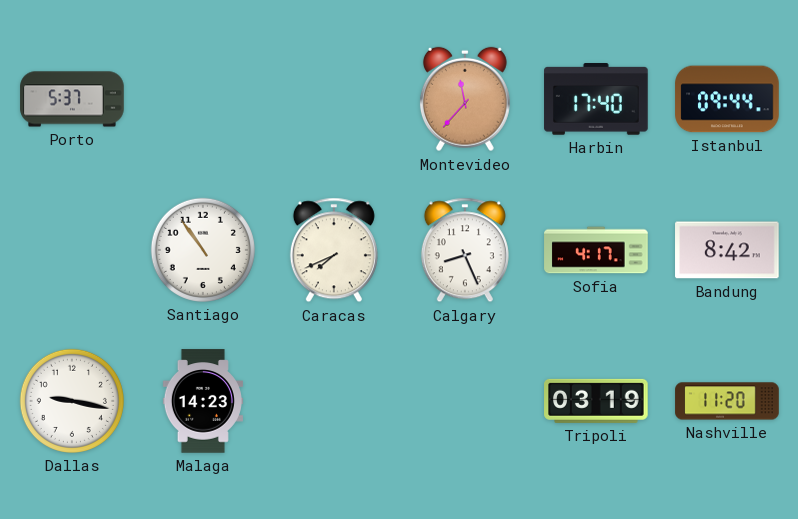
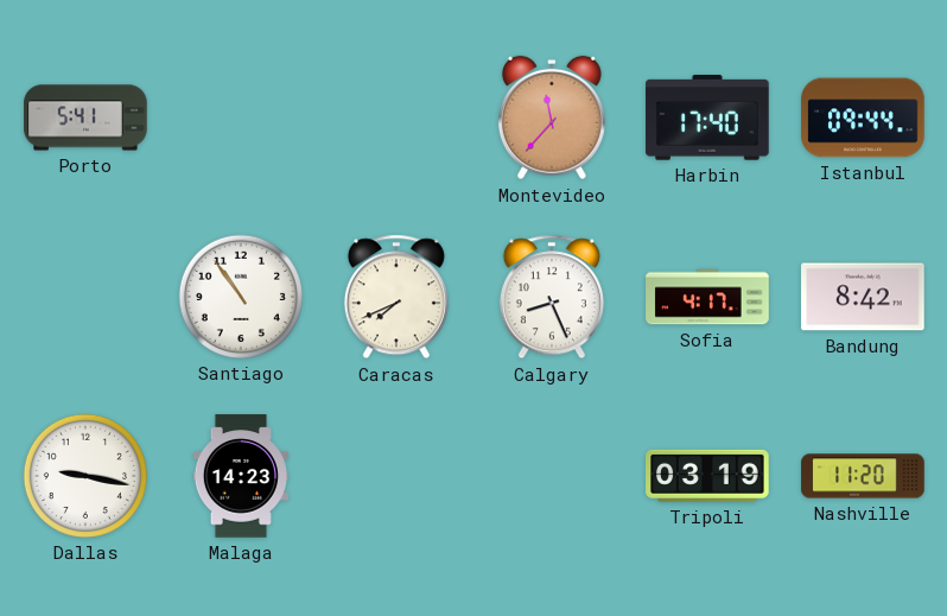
Porto: 5:37 -> 5:41
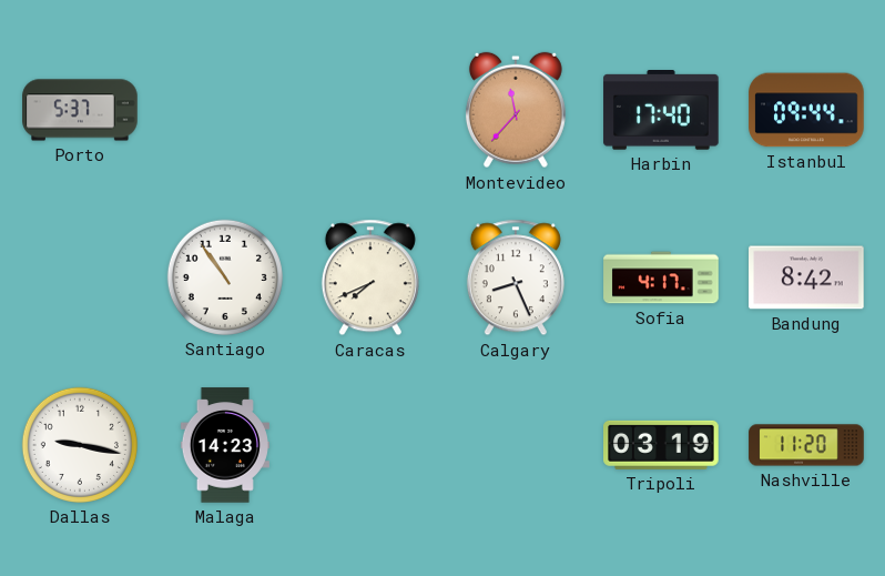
Porto: 5:41 -> 5:37
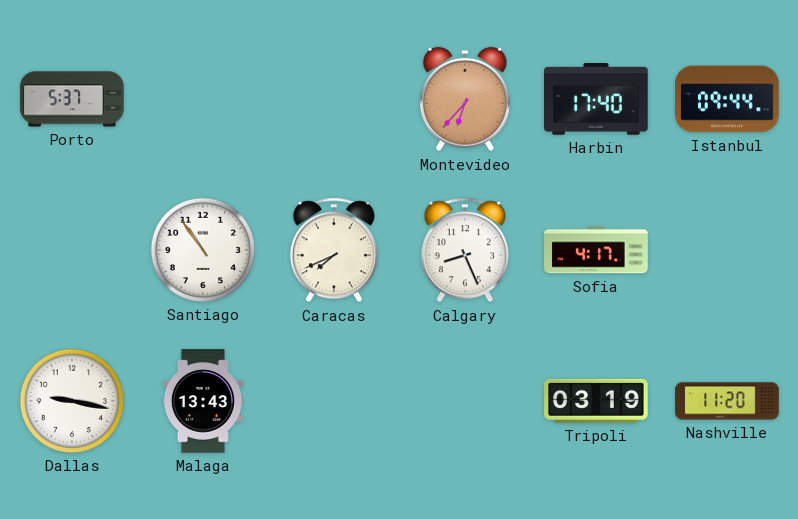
Montevideo: 11:37 -> 6:37
Bandung: 8:42 -> none
Malaga: 14:23 -> 13:43
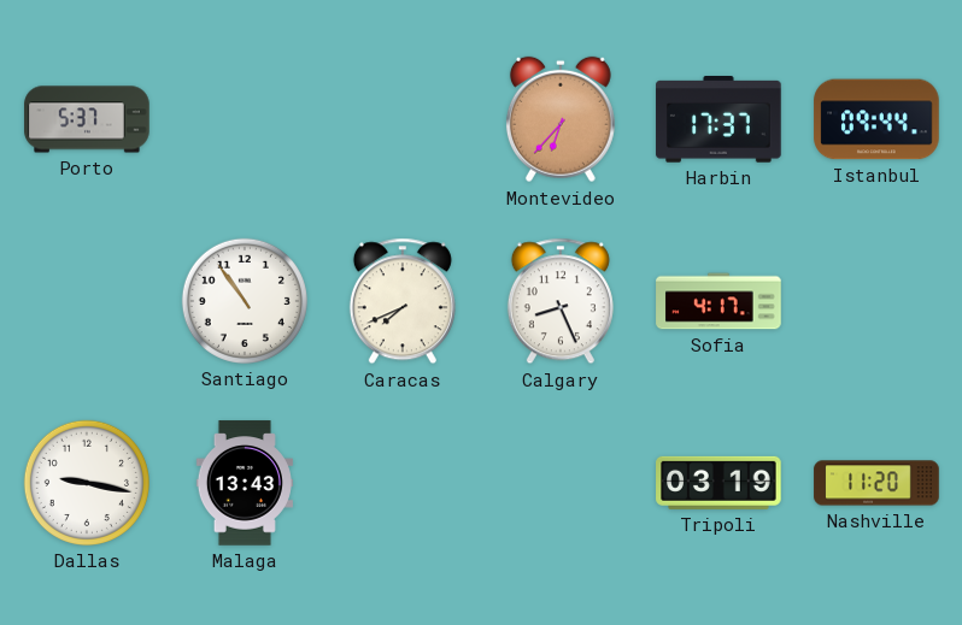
Harbin: 17:40 -> 17:37
